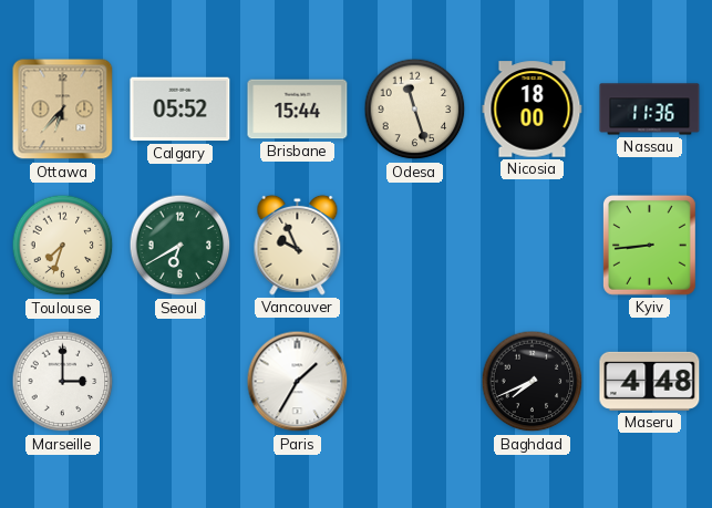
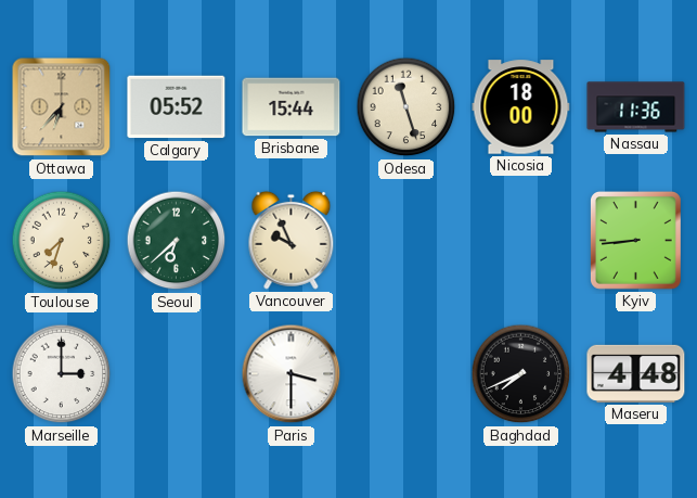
Seoul: 6:40 -> 6:38
Paris: 1:35 -> 3:30
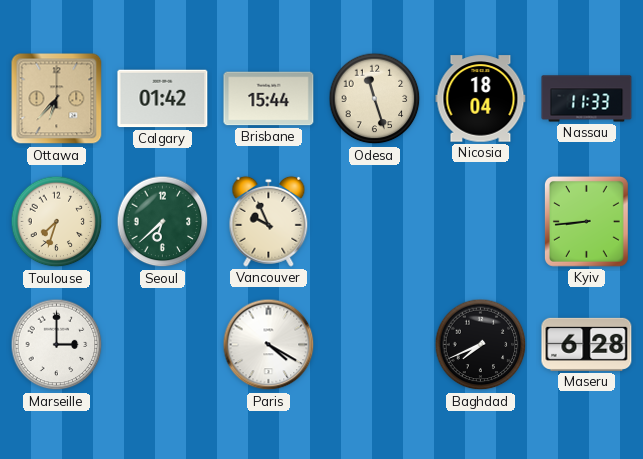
Calgary: 05:52 -> 01:42
Nicosia: 18:00 -> 18:04
Nassau: 11:36 -> 11:33
Paris: 3:30 -> 4:20
Maseru: 4:48 -> 6:28
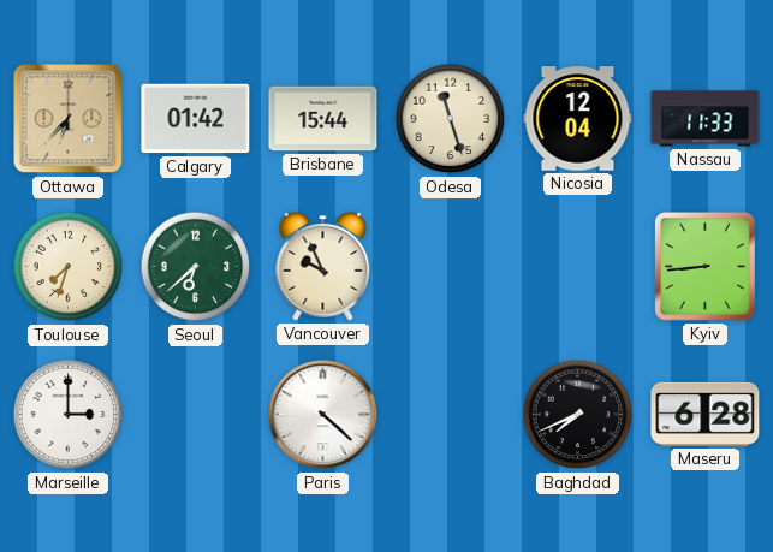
Nicosia: 18:04 -> 12:04
Paris: 4:20 -> 4:22
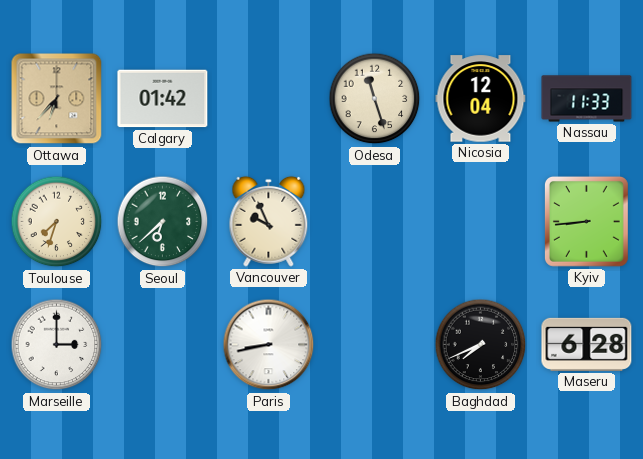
Brisbane: 15:44 -> none
Paris: 4:22 -> 8:43
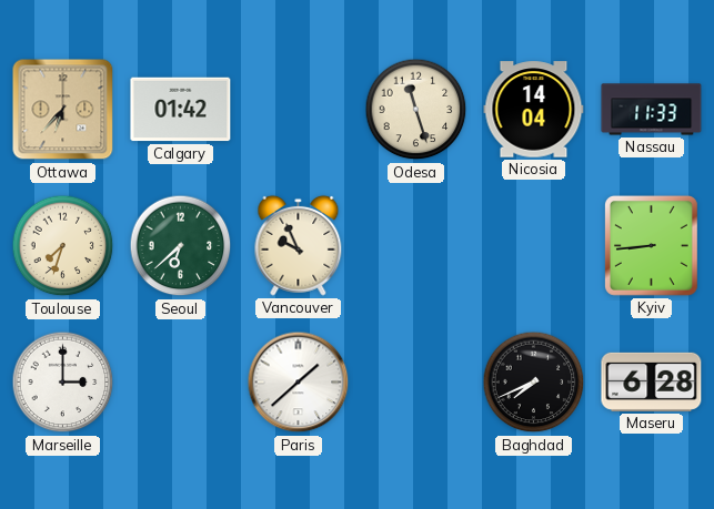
Nicosia: 12:04 -> 14:04
Paris: 8:43 -> 1:38
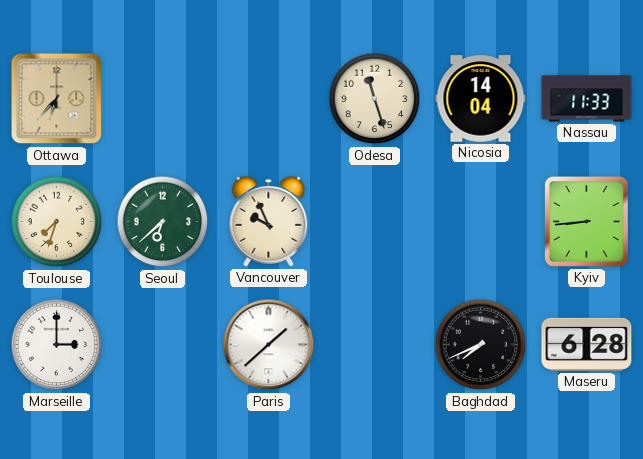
Calgary: 01:42 -> none
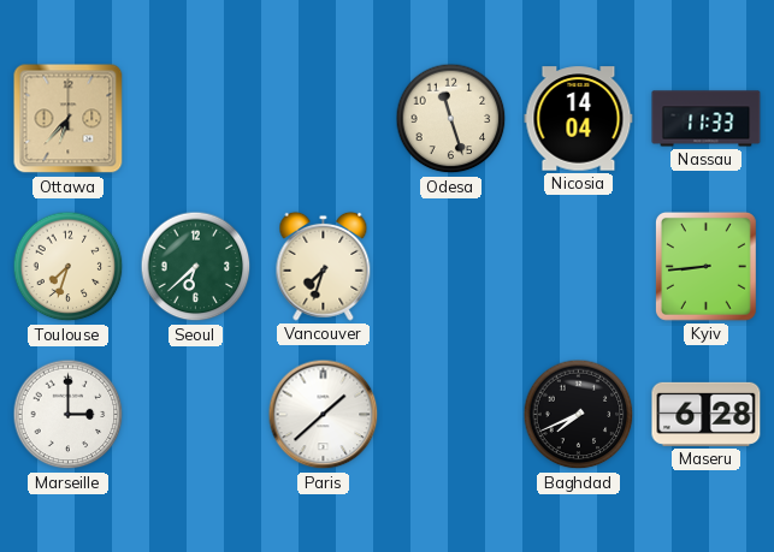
Vancouver: 9:56 -> 7:33
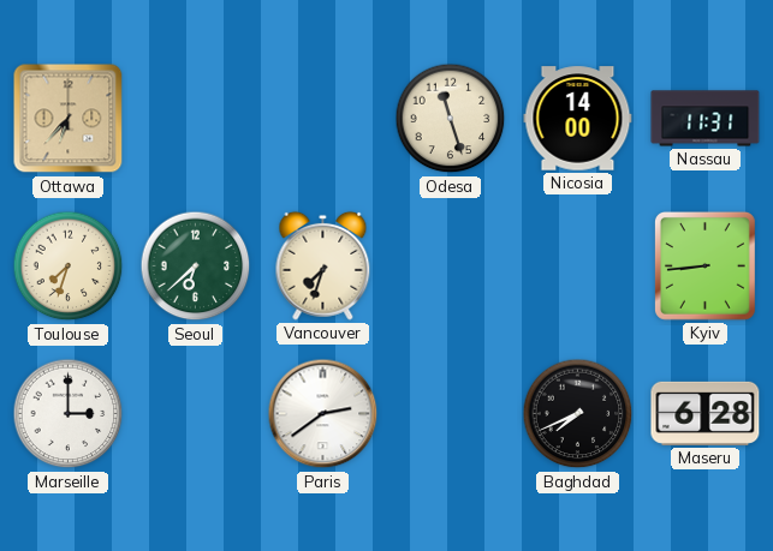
Nicosia: 14:04 -> 14:00
Nassau: 11:33 -> 11:31
Paris: 1:38 -> 2:39
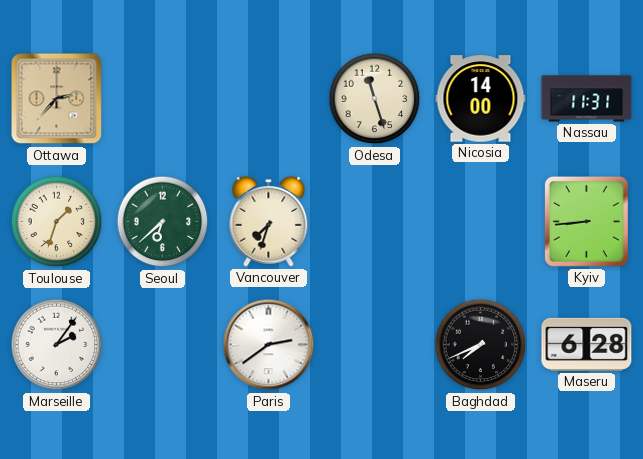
Ottawa: 6:37 -> 2:37
Toulouse: 7:33 -> 1:33
Marseille: 3:00 -> 2:06
